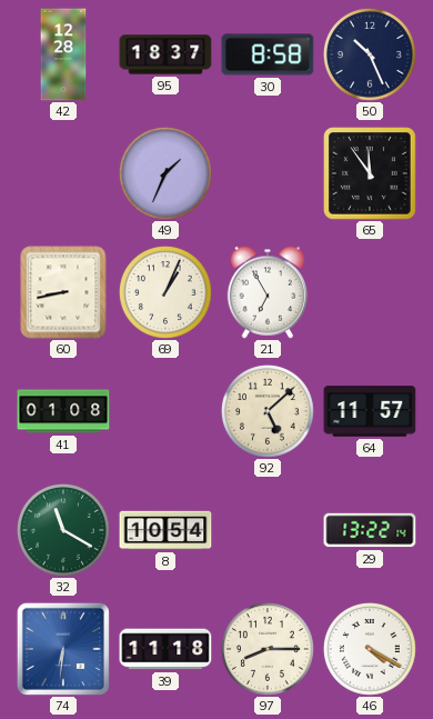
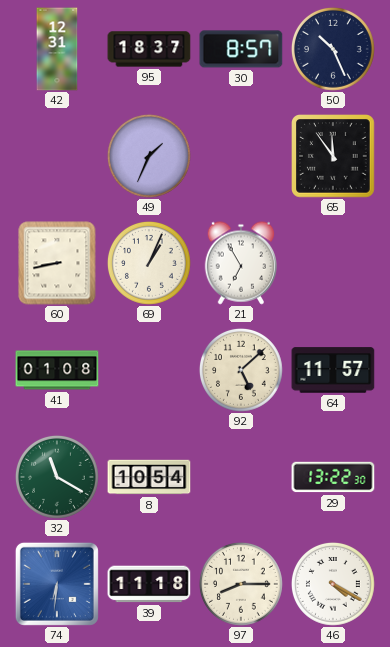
42: 12:28 -> 12:31
30: 8:58 -> 8:57
29: 13:22:14 -> 13:22:30
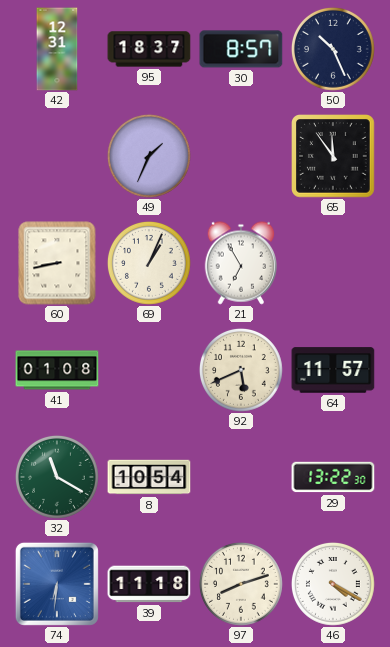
92: 5:08 -> 5:41
97: 8:15 -> 8:12
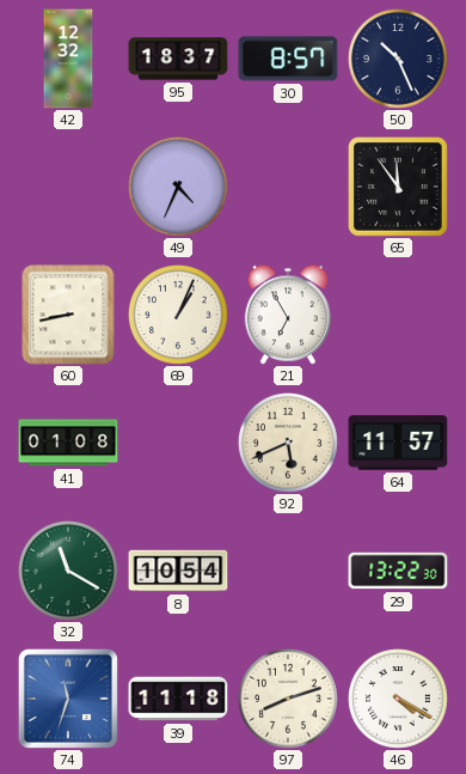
42: 12:31 -> 12:32
49: 1:34 -> 4:34
74: 6:31 -> 11:33
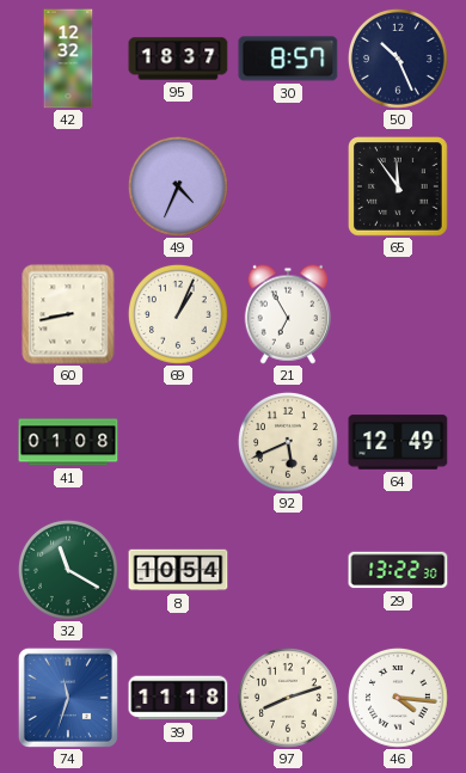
64: 11:57 -> 12:49
46: 4:20 -> 4:16
